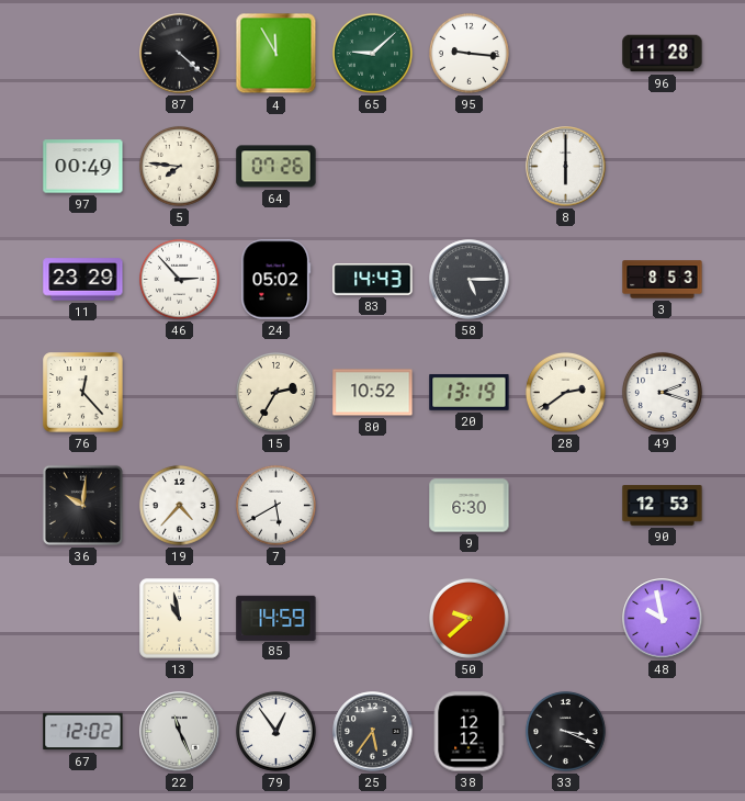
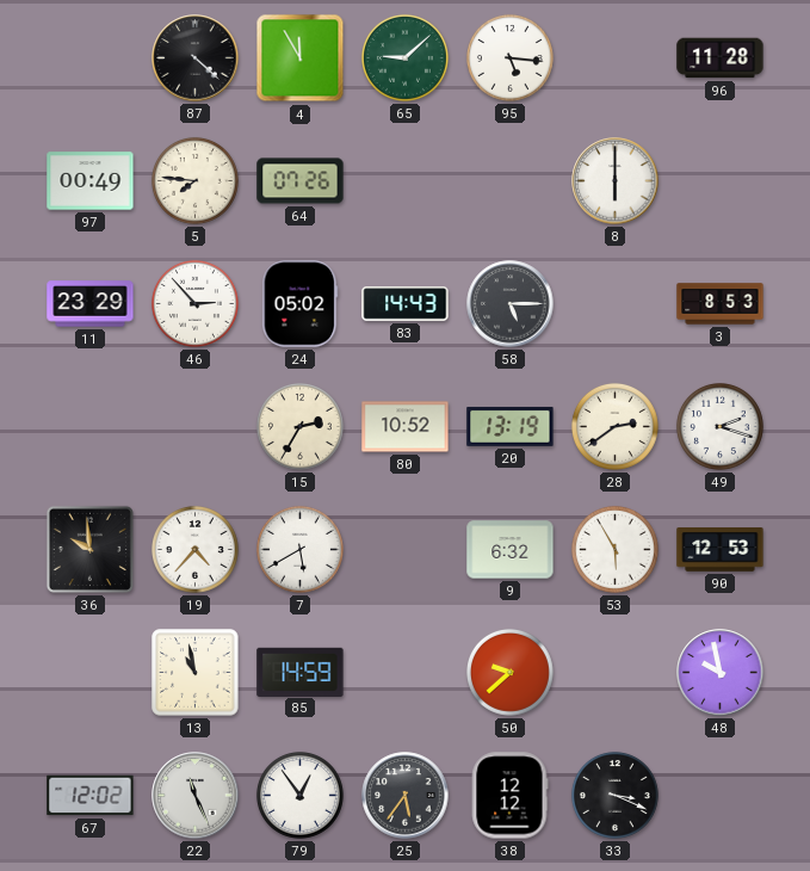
95: 9:16 -> 5:16
76: 12:23 -> none
36: 10:01 -> 9:59
9: 6:30 -> 6:32
53: none -> 5:55
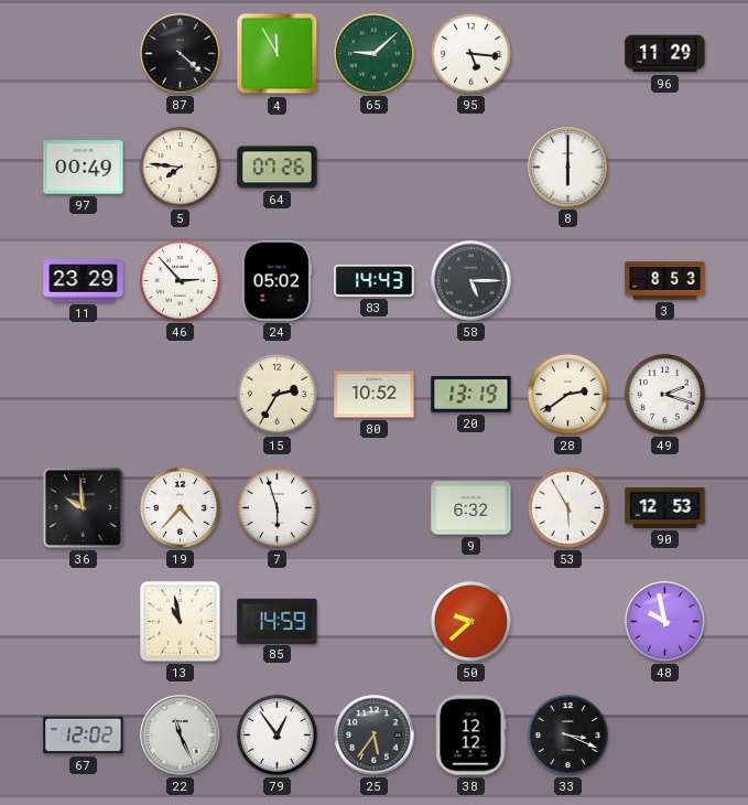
96: 11:28 -> 11:29
7: 5:40 -> 5:57
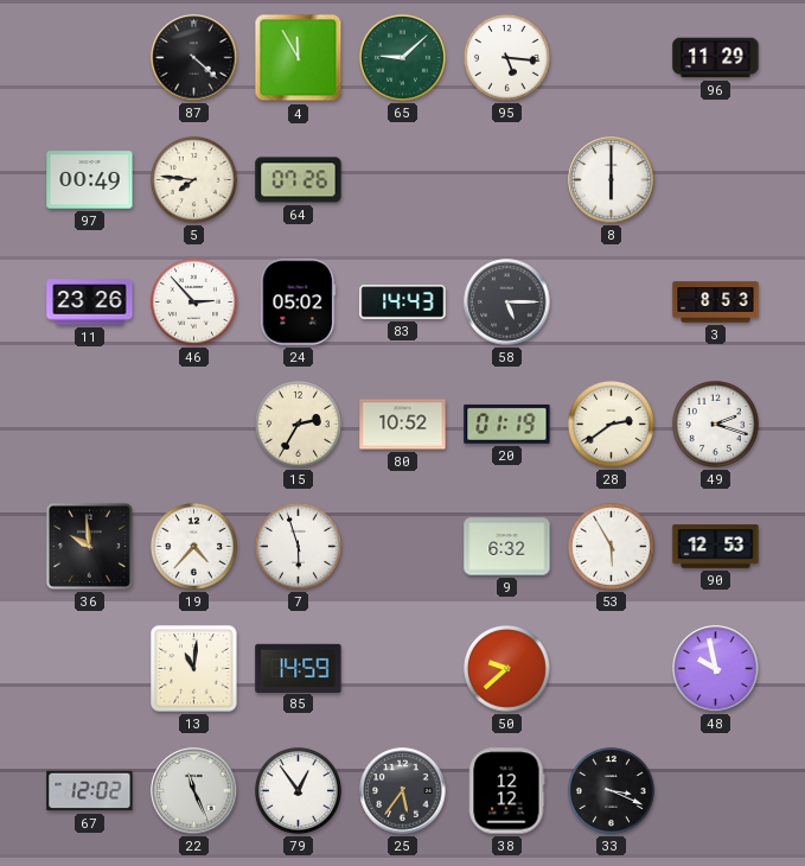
11: 23:29 -> 23:26
20: 13:19 -> 01:19
13: 10:58 -> 11:01
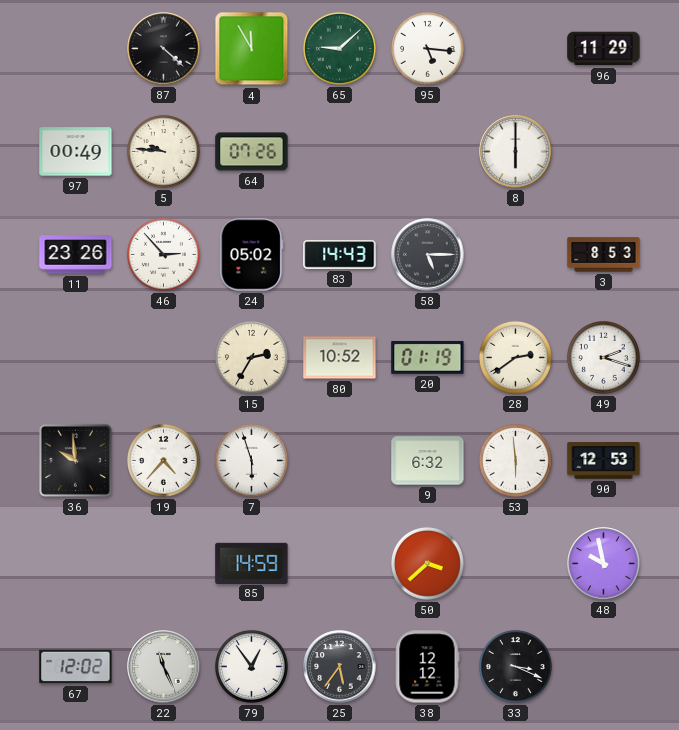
5: 7:46 -> 9:46
53: 5:55 -> 5:59
13: 11:01 -> none
50: 9:38 -> 3:38
